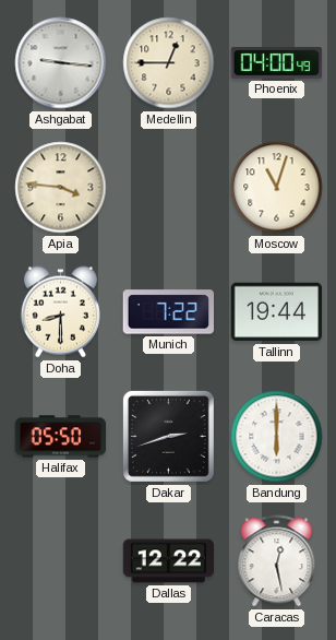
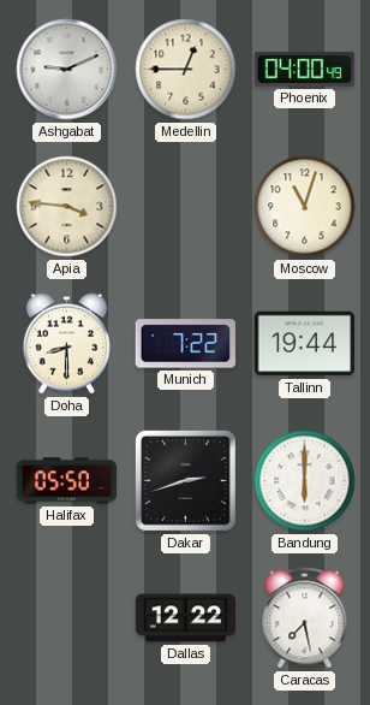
Ashgabat: 9:16 -> 9:11
Caracas: 12:28 -> 7:28
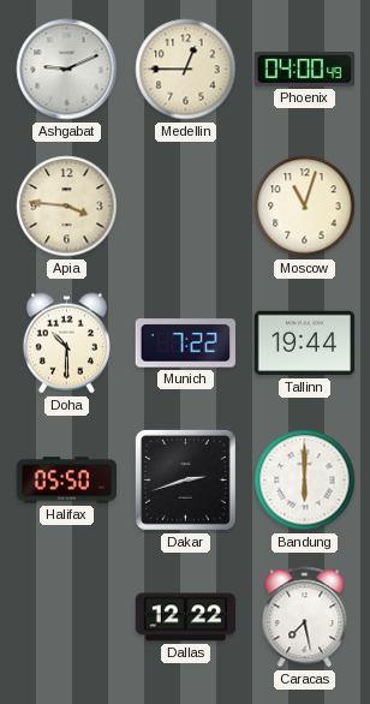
Doha: 8:30 -> 10:30
